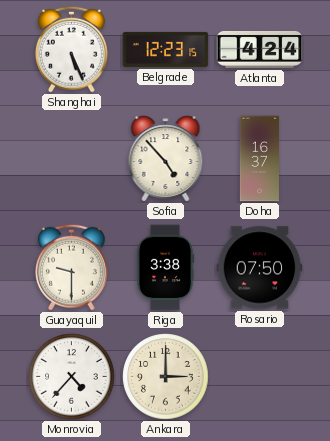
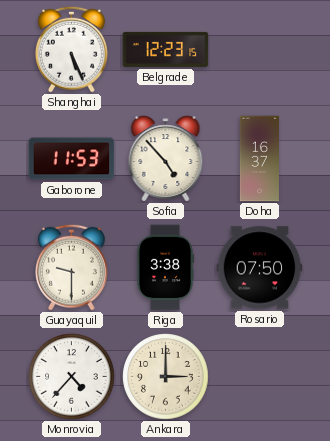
Atlanta: 4:24 -> none
Gaborone: none -> 11:53
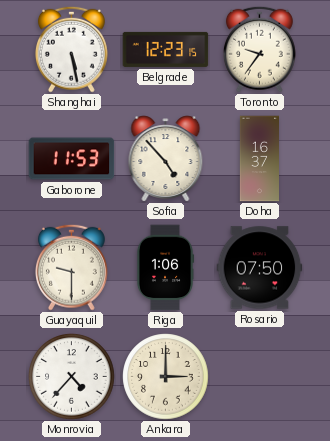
Shanghai: 5:26 -> 5:28
Toronto: none -> 9:36
Riga: 3:38 -> 1:06
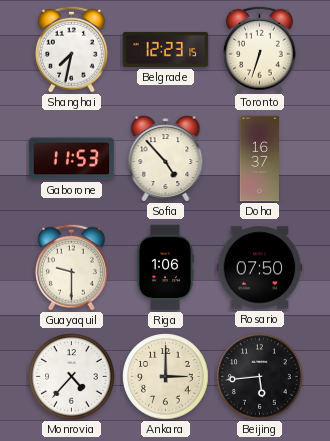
Shanghai: 5:28 -> 7:32
Toronto: 9:36 -> 6:33
Beijing: none -> 5:44
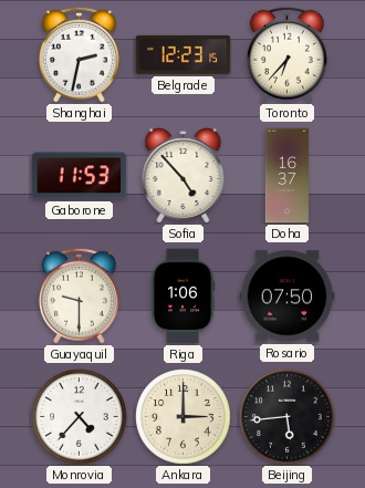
Shanghai: 7:32 -> 2:32
Toronto: 6:33 -> 6:37
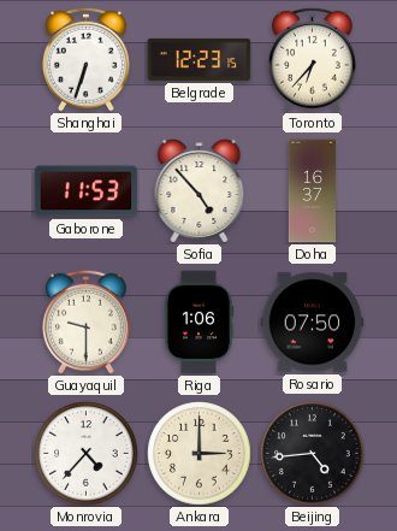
Shanghai: 2:32 -> 6:33
Beijing: 5:44 -> 4:44
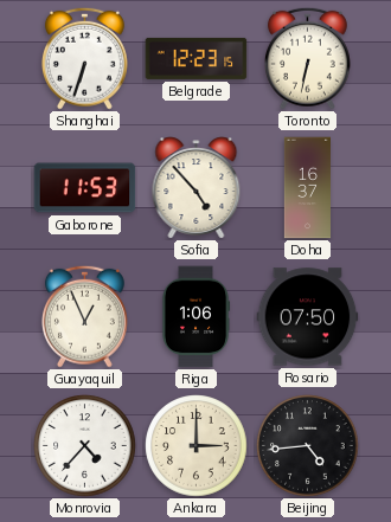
Toronto: 6:37 -> 6:32
Guayaquil: 9:30 -> 12:56
